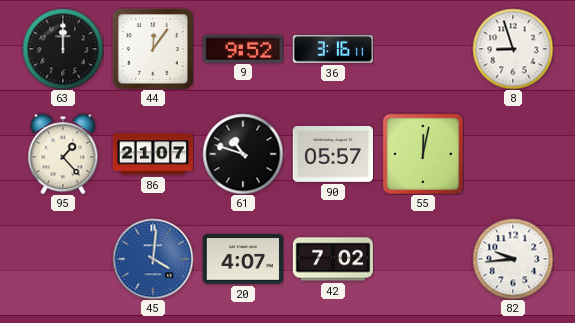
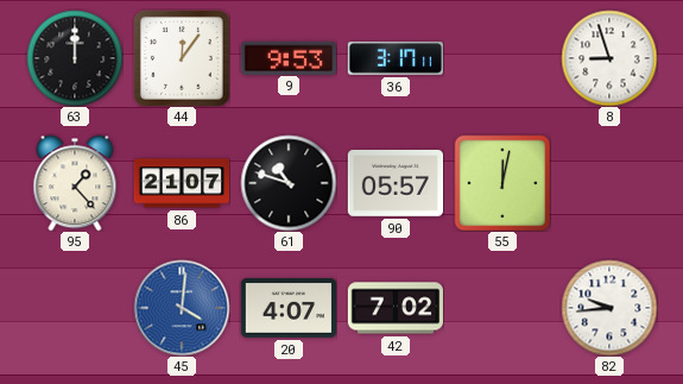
9: 9:52 -> 9:53
36: 3:16 -> 3:17
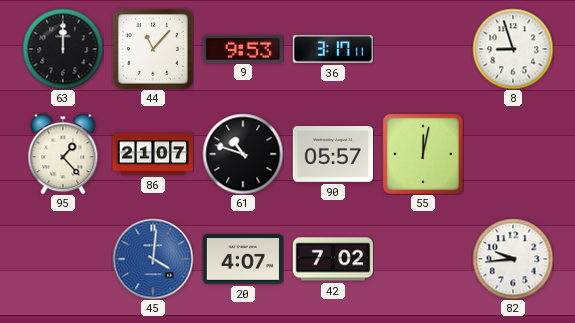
44: 12:06 -> 11:07
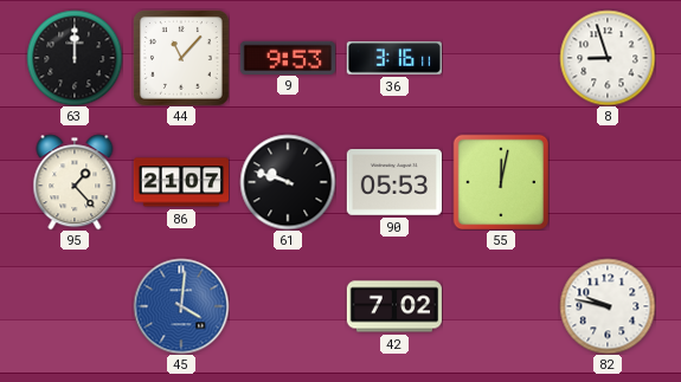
36: 3:17 -> 3:16
61: 10:48 -> 9:48
90: 05:57 -> 05:53
20: 4:07 -> none
82: 9:44 -> 9:47
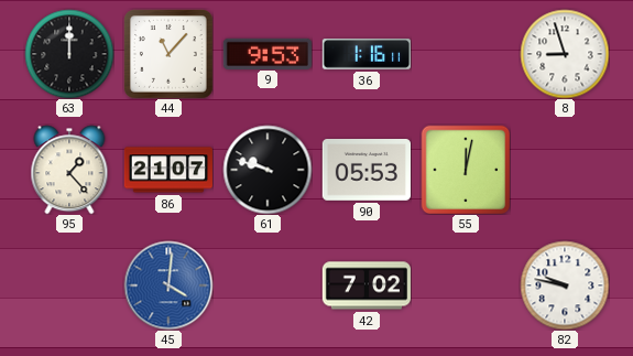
36: 3:16 -> 1:16
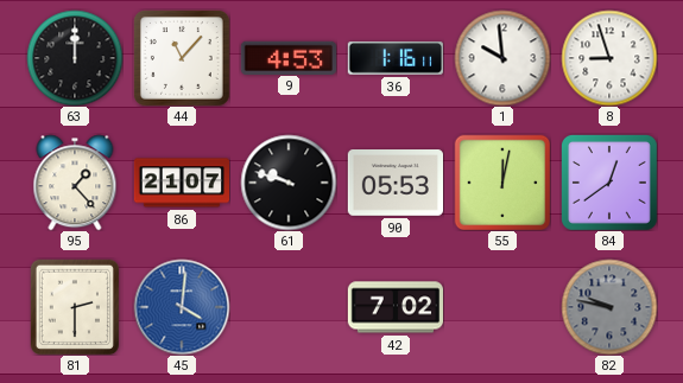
9: 9:53 -> 4:53
1: none -> 9:59
84: none -> 12:39
81: none -> 2:30
82 dial: white -> grey
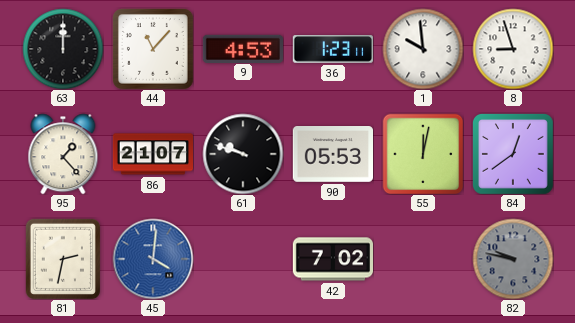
36: 1:16 -> 1:23
81: 2:30 -> 2:32
